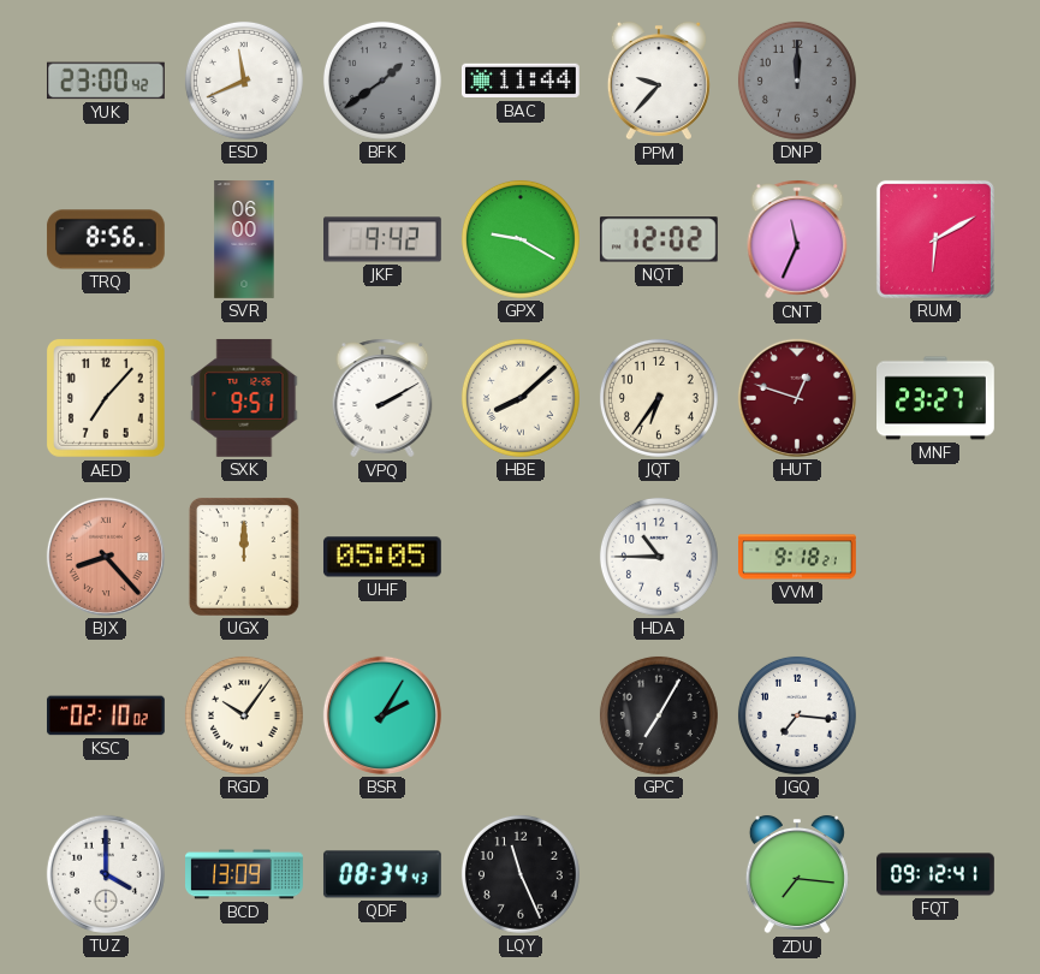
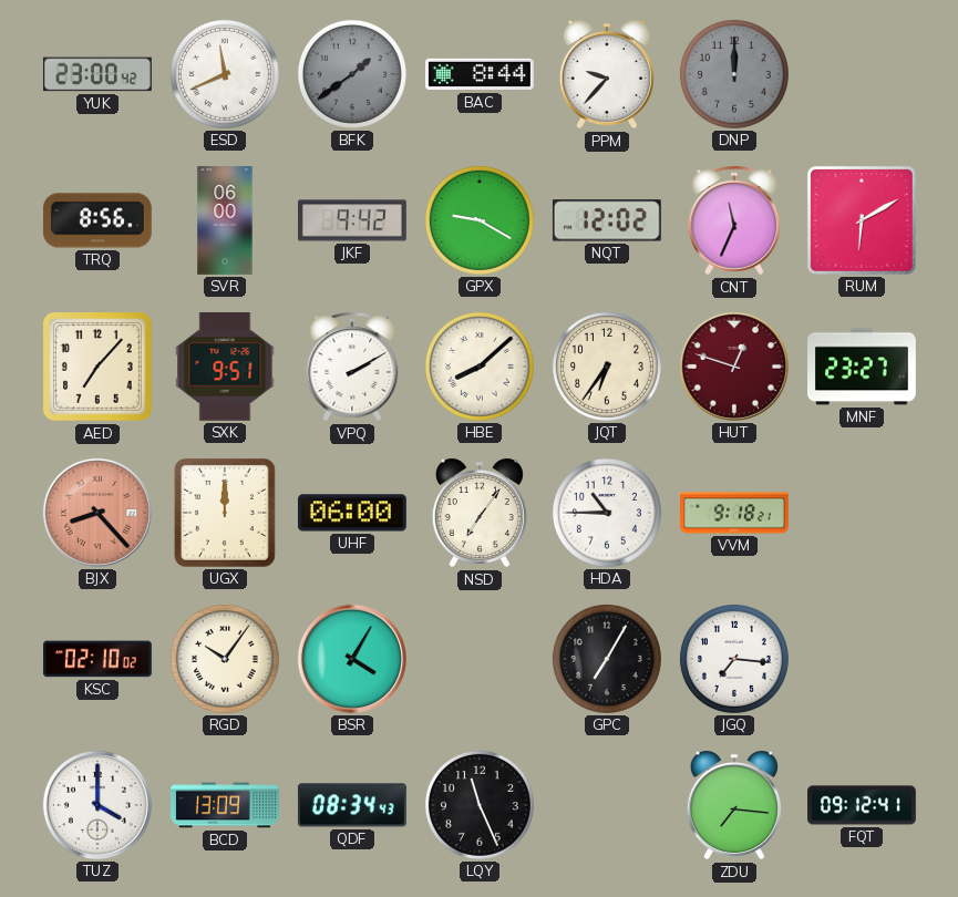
BAC: 11:44 -> 8:44
UHF: 05:05 -> 06:00
NSD: none -> 7:06
BSR: 2:05 -> 4:05
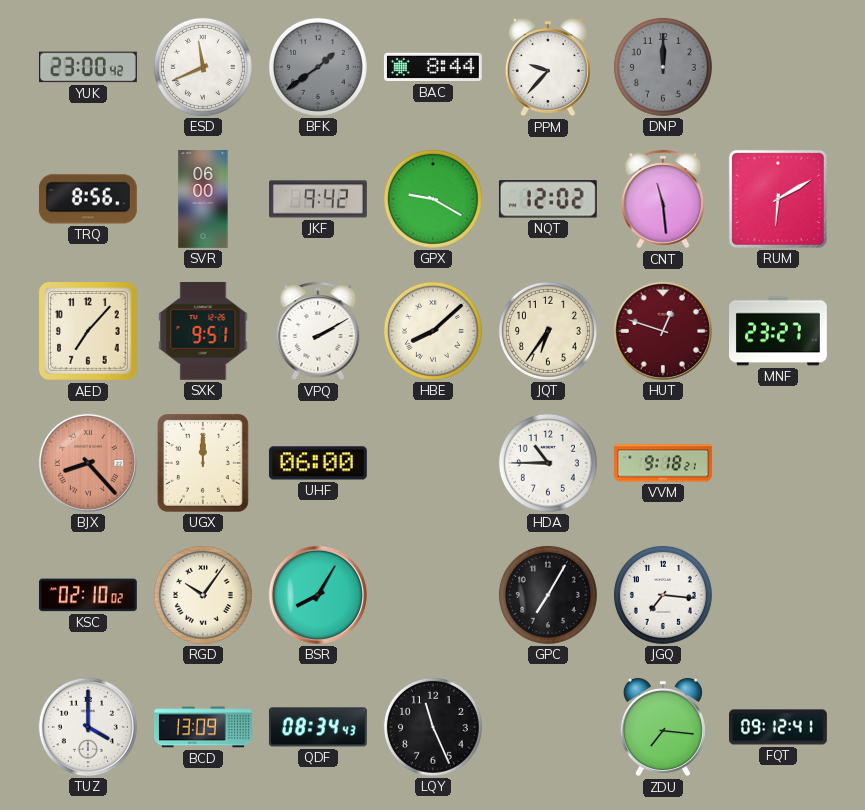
CNT: 11:34 -> 11:29
NSD: 7:06 -> none
BSR: 4:05 -> 8:05
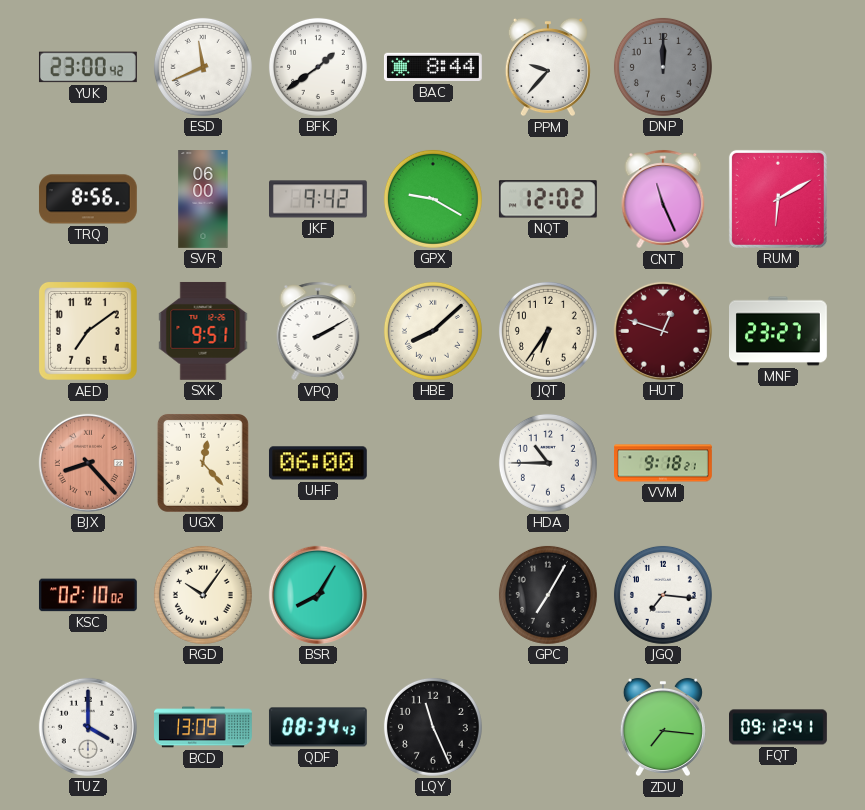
BFK dial: grey -> white
CNT: 11:29 -> 11:26
AED: 7:07 -> 7:09
UGX: 12:00 -> 12:23
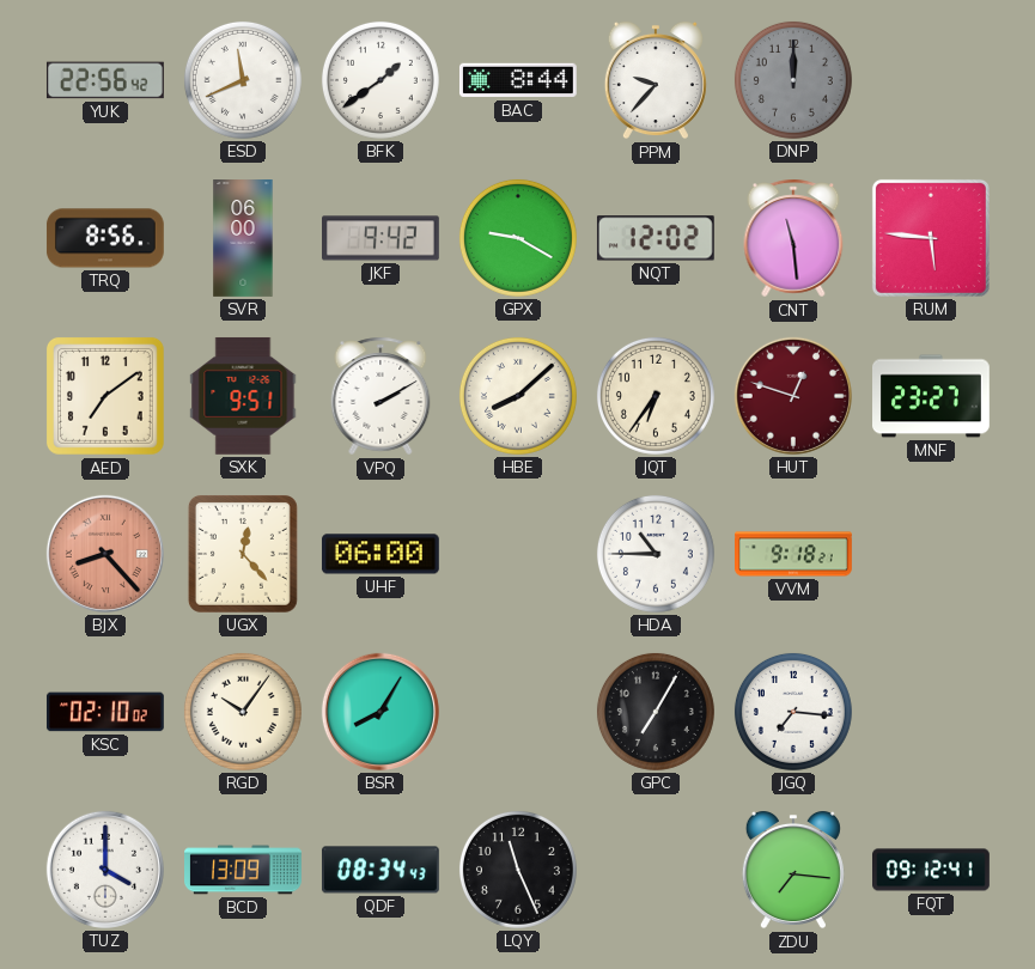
YUK: 23:00 -> 22:56
CNT: 11:26 -> 11:29
RUM: 6:10 -> 5:46
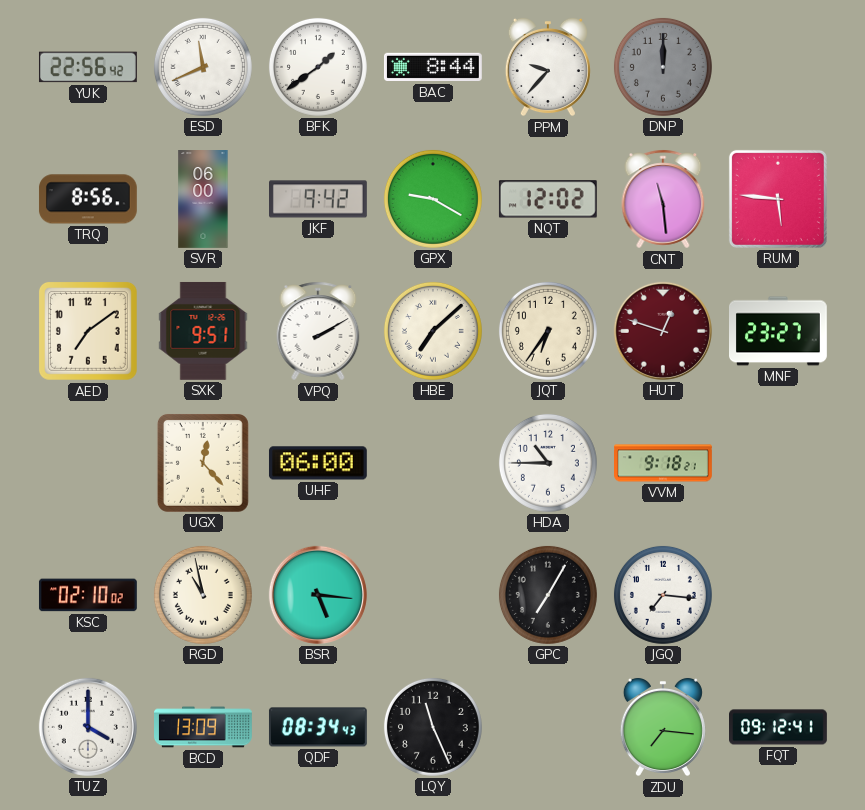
HBE: 8:08 -> 7:08
BJX: 8:23 -> none
RGD: 10:06 -> 10:58
BSR: 8:05 -> 5:16
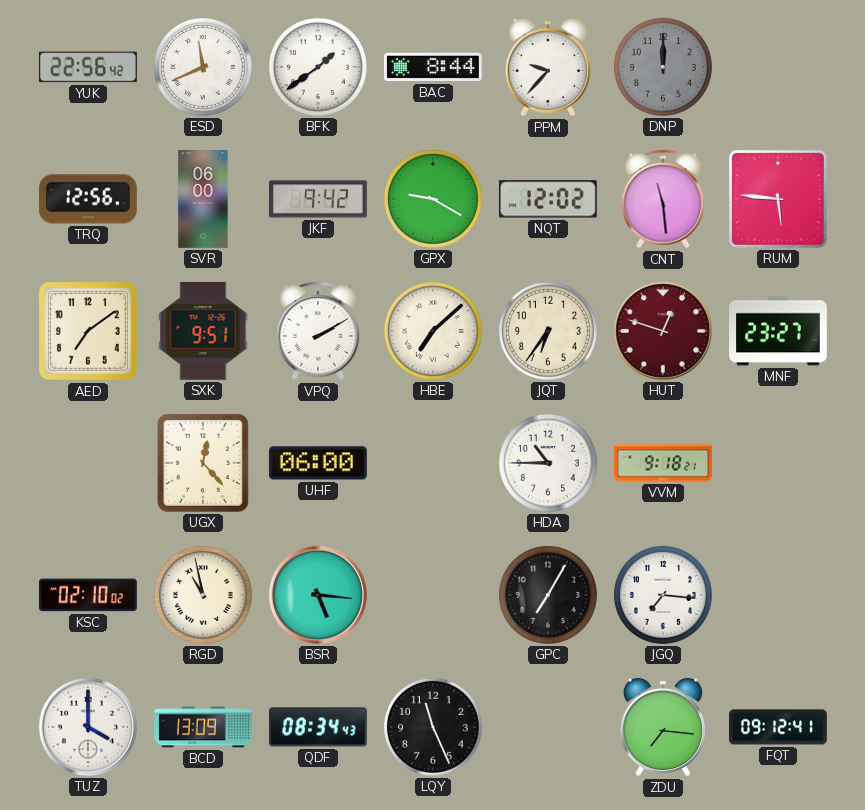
TRQ: 8:56 -> 12:56
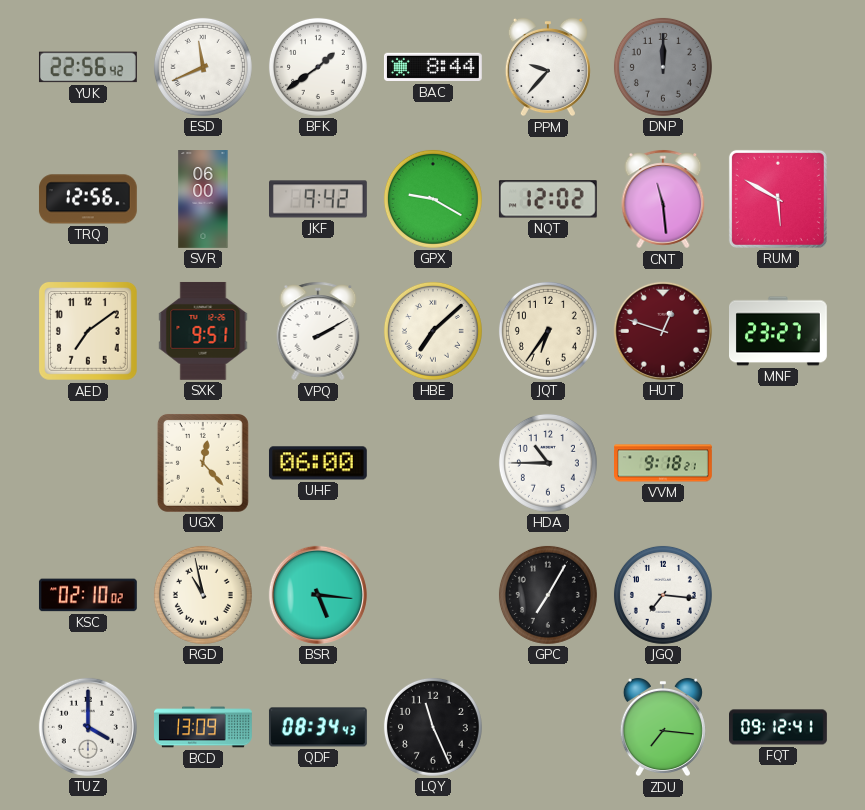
RUM: 5:46 -> 5:50
